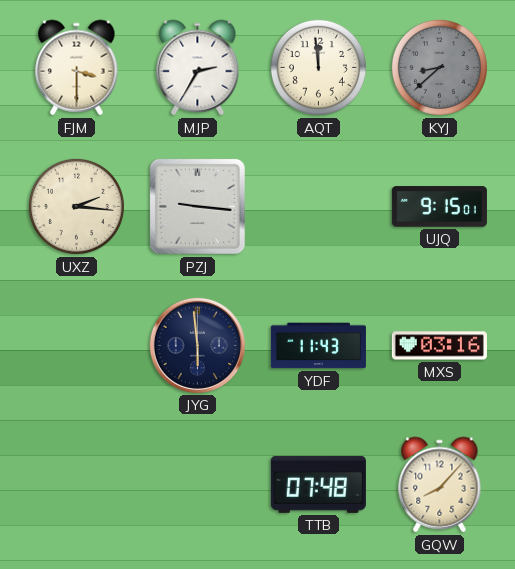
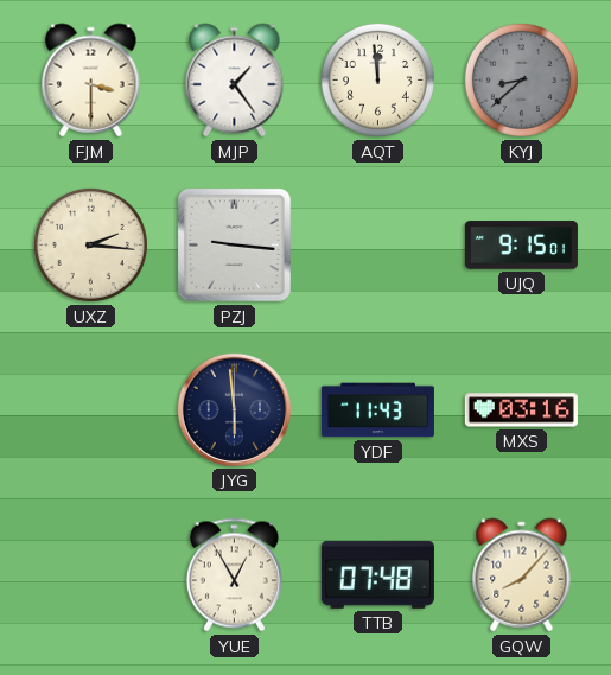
MJP: 2:35 -> 1:24
YUE: none -> 12:55
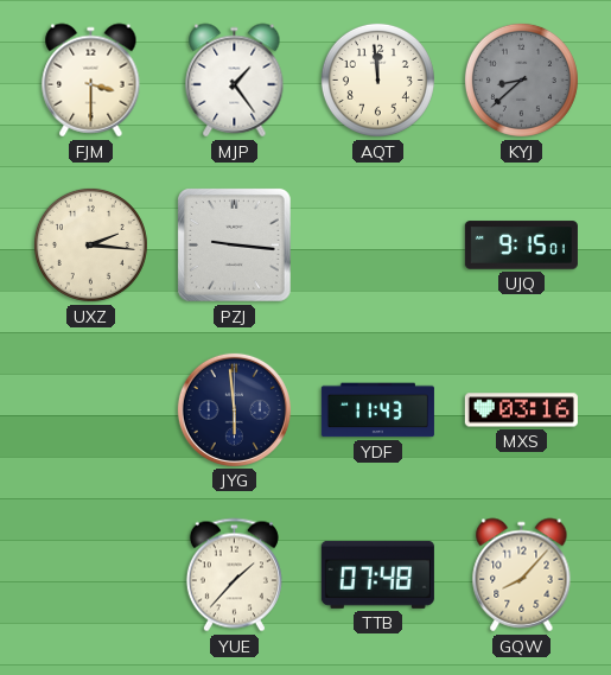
YUE: 12:55 -> 1:37
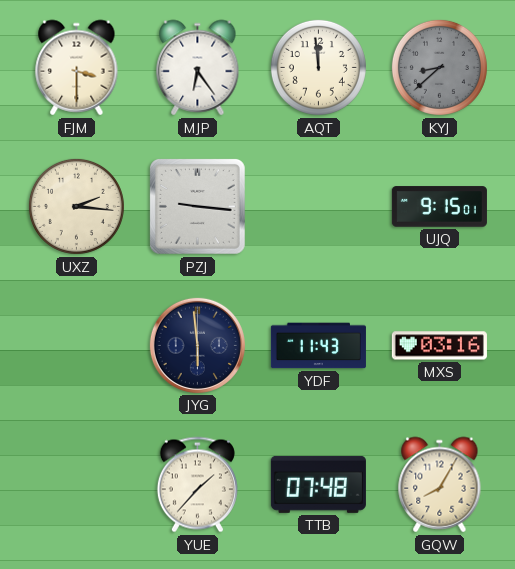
MJP: 1:24 -> 6:24
GQW: 8:07 -> 8:05
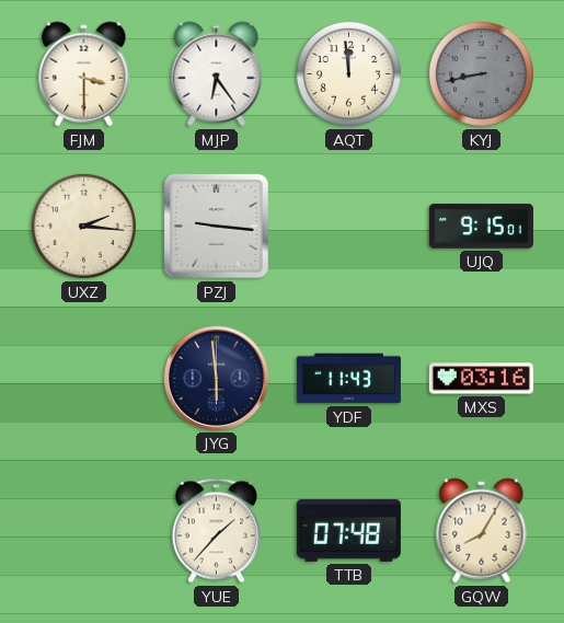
KYJ: 8:38 -> 8:43
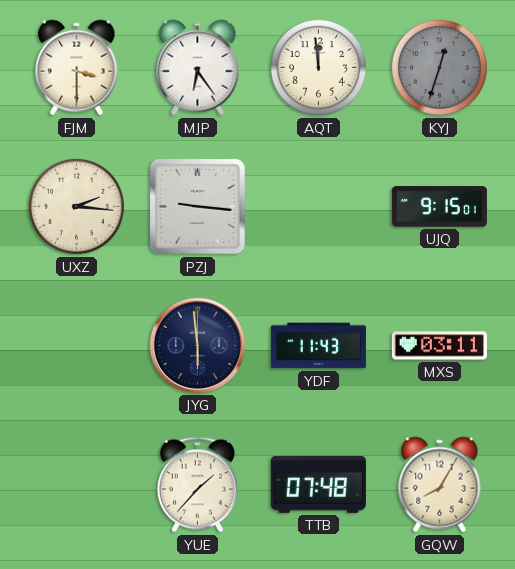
KYJ: 8:43 -> 12:33
MXS: 03:16 -> 03:11
